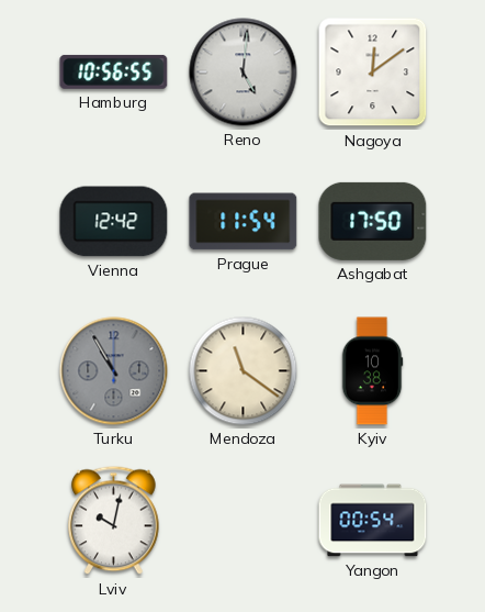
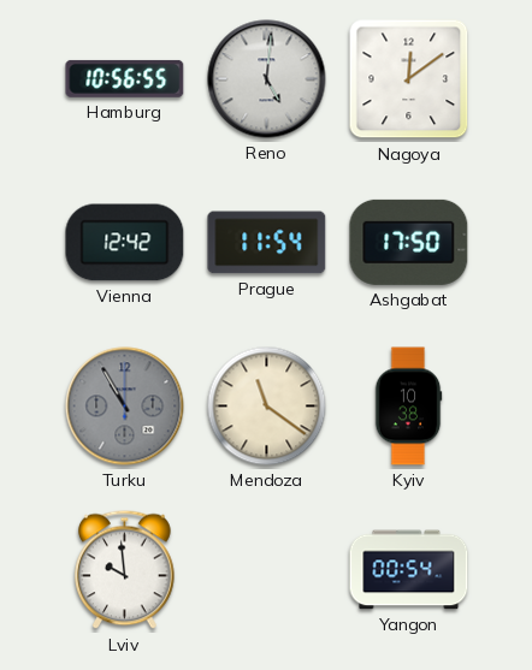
Lviv: 10:02 -> 9:59
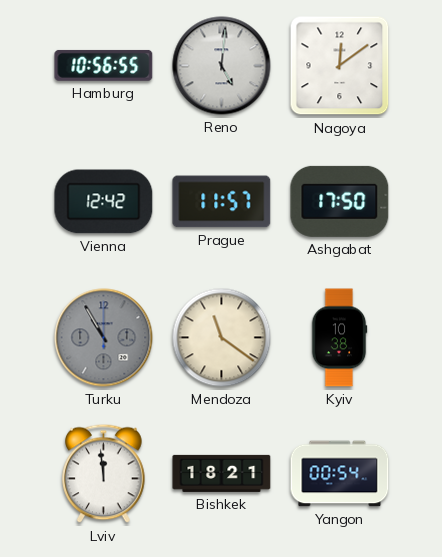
Prague: 11:54 -> 11:57
Lviv: 9:59 -> 11:59
Bishkek: none -> 18:21
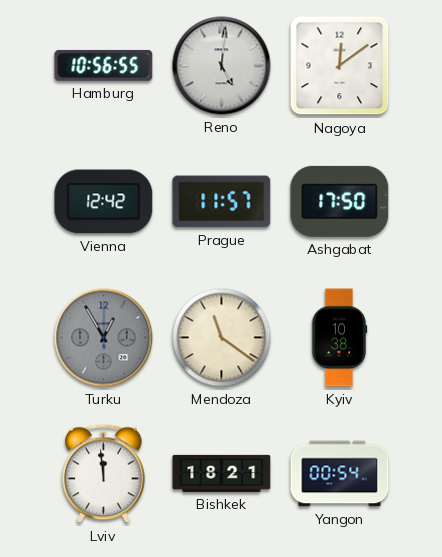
Turku: 10:55 -> 12:55
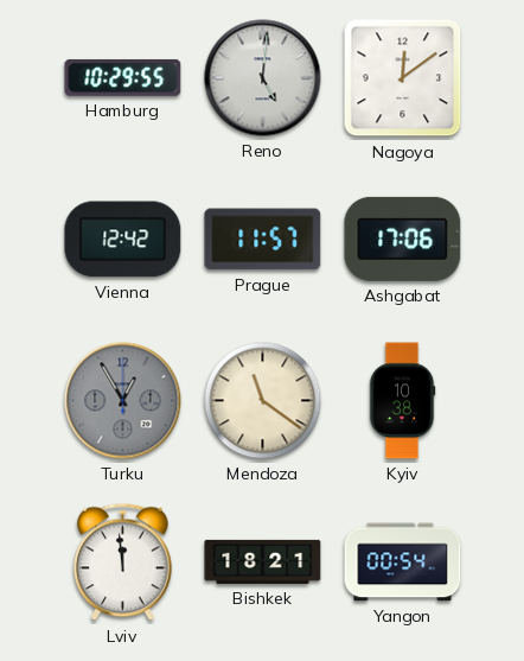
Hamburg: 10:56 -> 10:29
Ashgabat: 17:50 -> 17:06
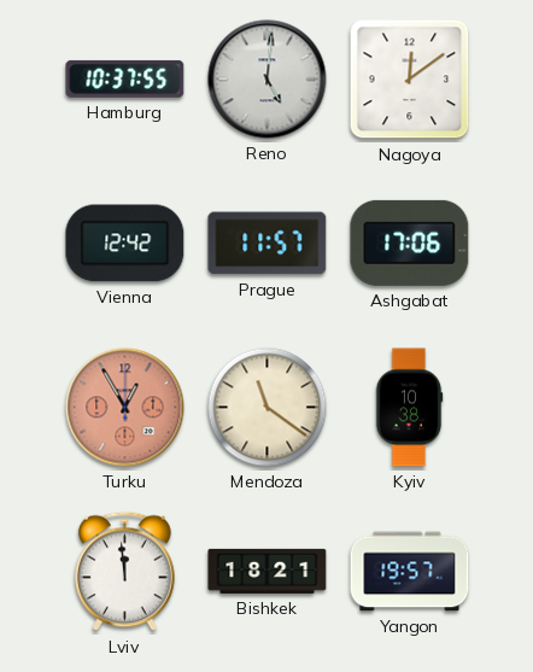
Hamburg: 10:29 -> 10:37
Turku dial: grey -> salmon
Yangon: 00:54 -> 19:57
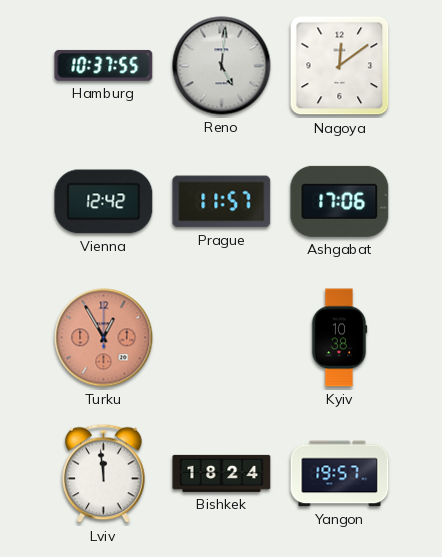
Mendoza: 11:21 -> none
Bishkek: 18:21 -> 18:24
